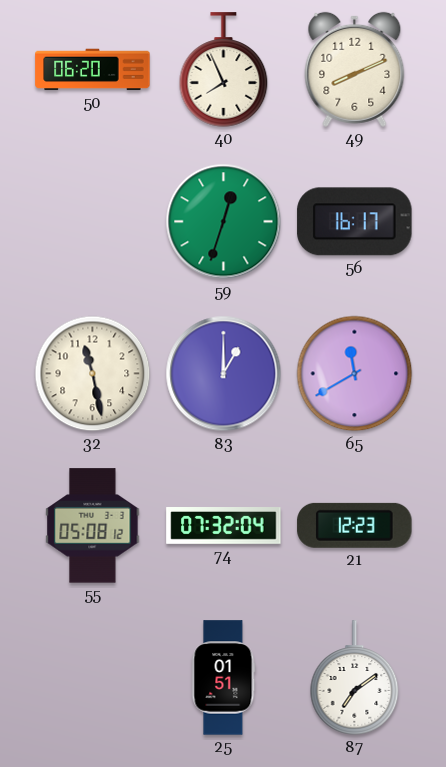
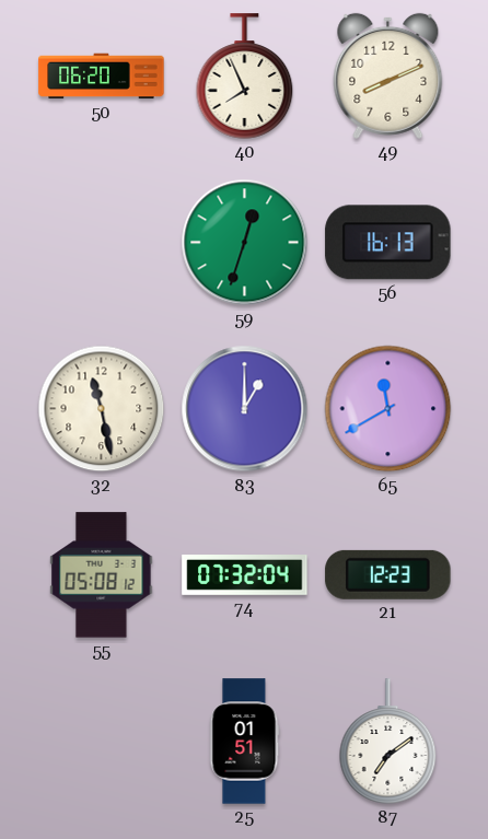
56: 16:17 -> 16:13
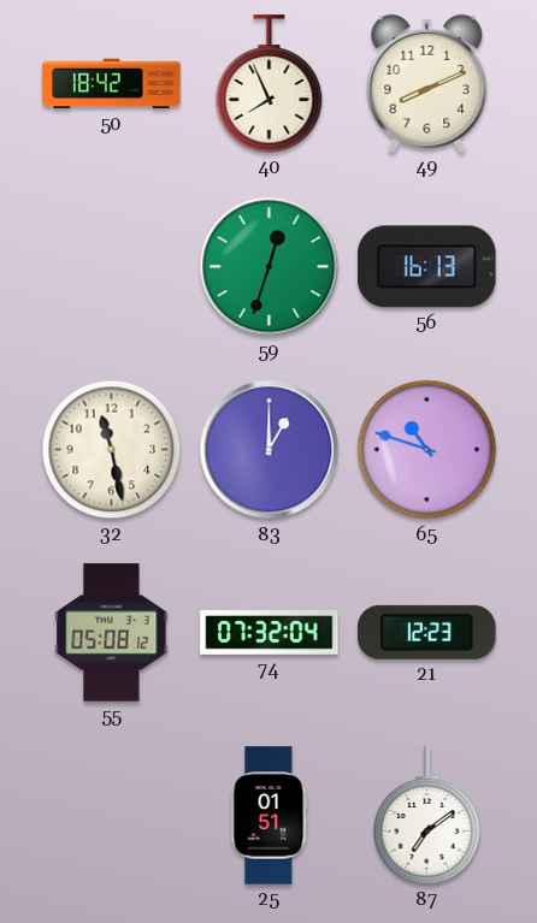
50: 06:20 -> 18:42
65: 11:40 -> 10:48
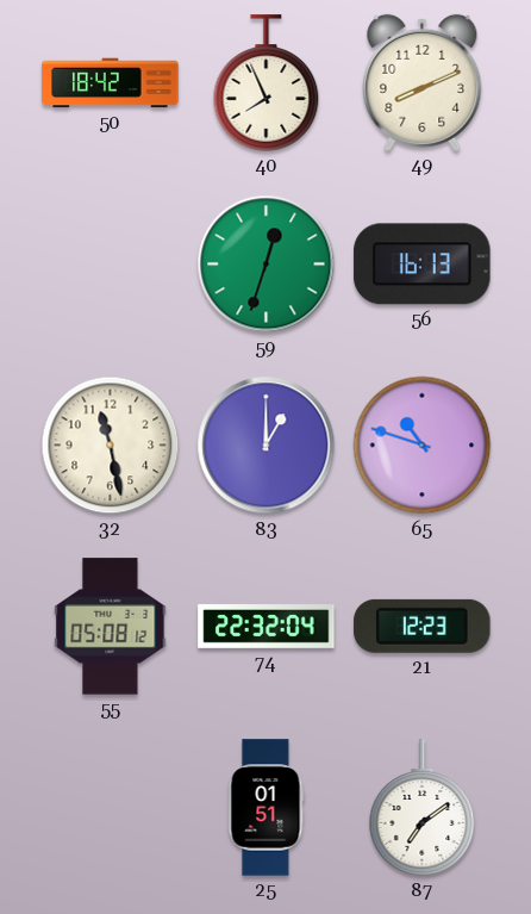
74: 07:32 -> 22:32
